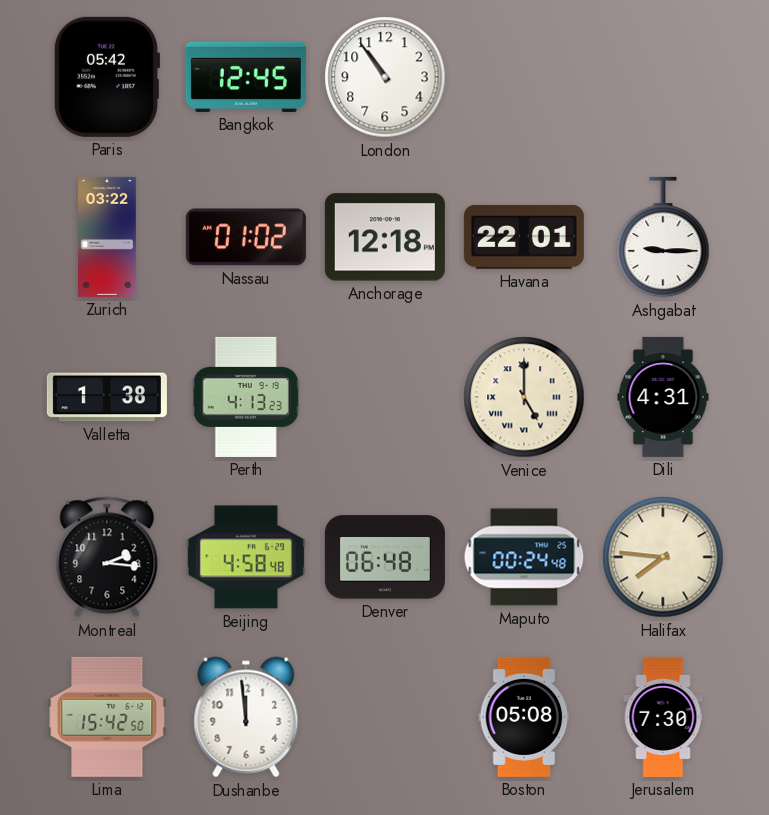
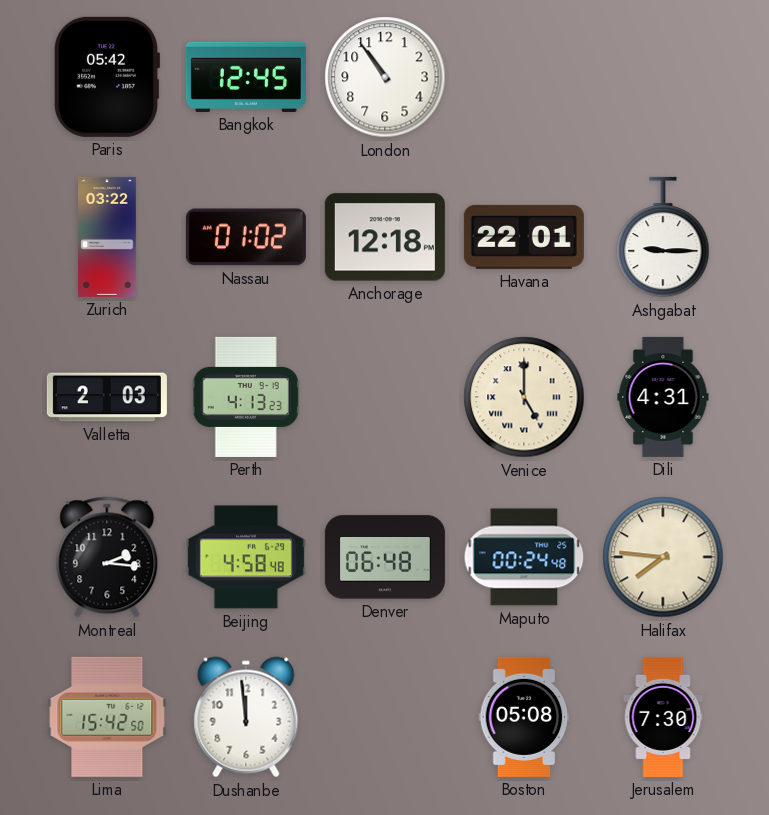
Valletta: 1:38 -> 2:03
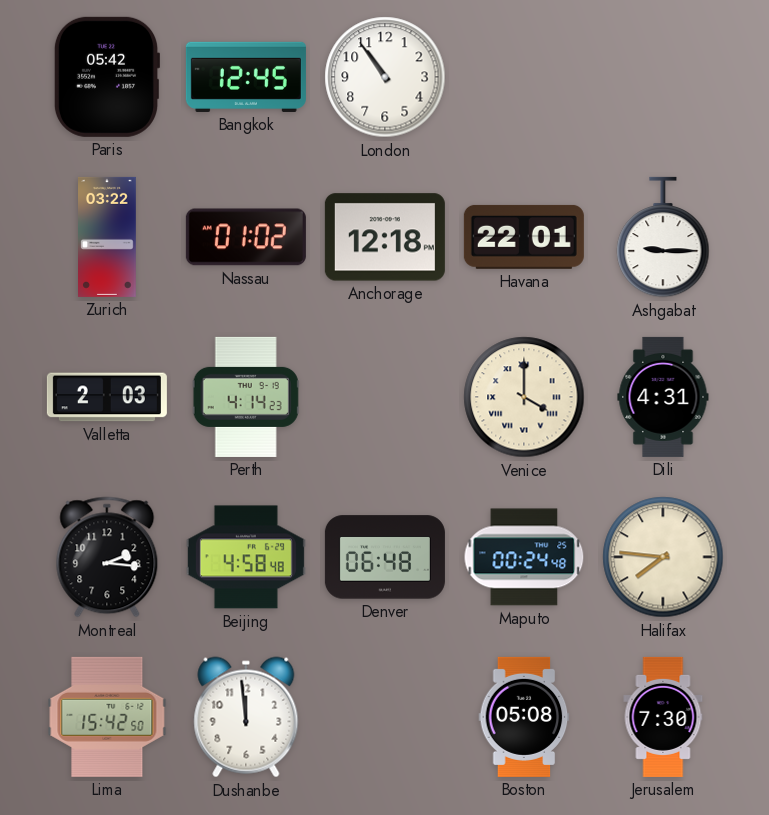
Perth: 4:13 -> 4:14
Venice: 5:00 -> 4:00
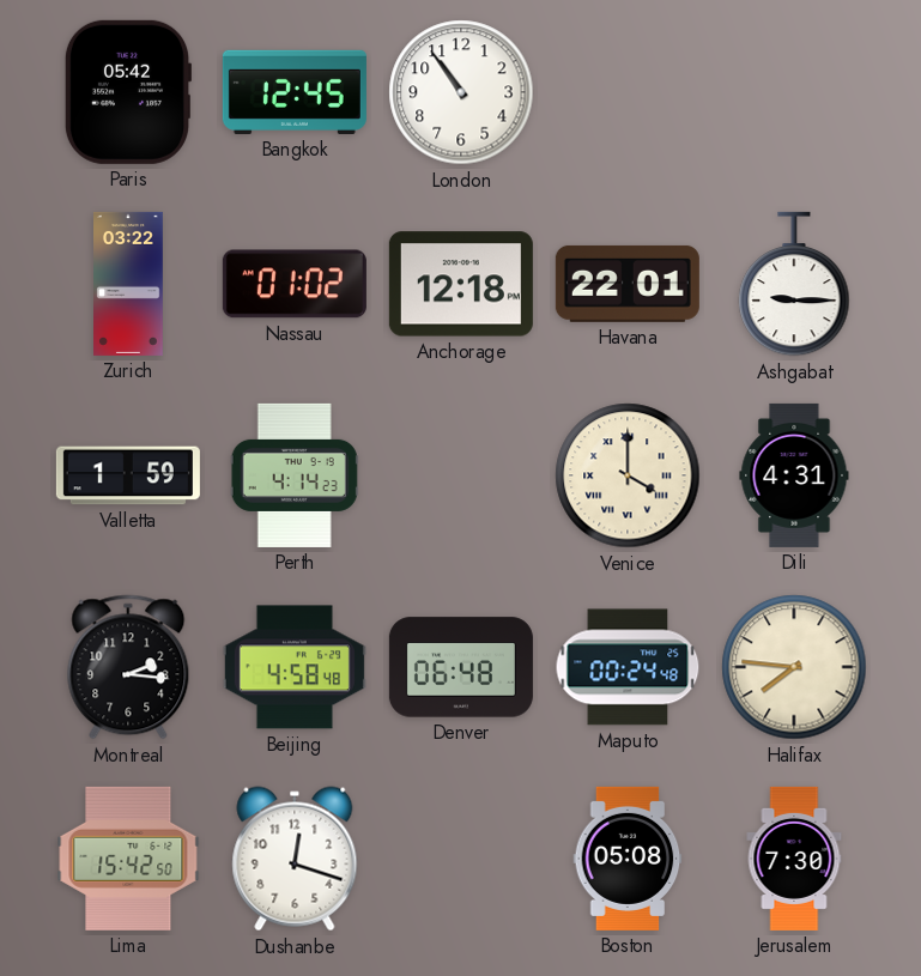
Valletta: 2:03 -> 1:59
Dushanbe: 11:59 -> 12:18
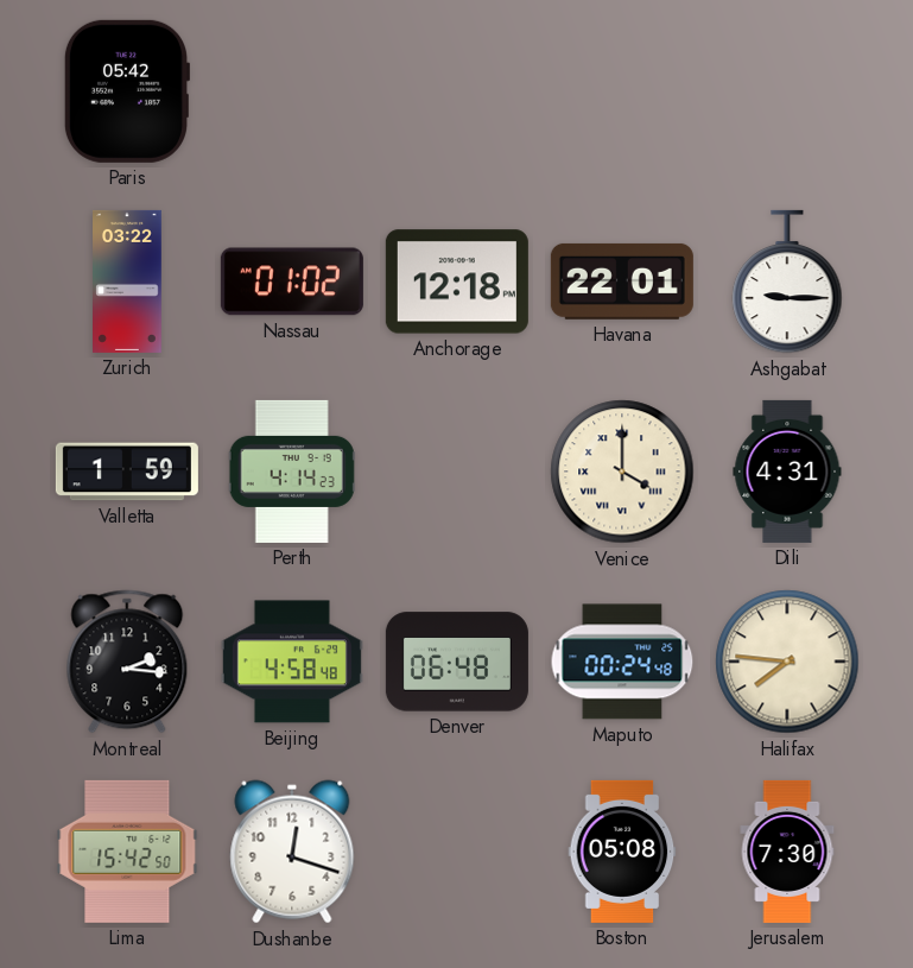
Bangkok: 12:45 -> none
London: 10:54 -> none
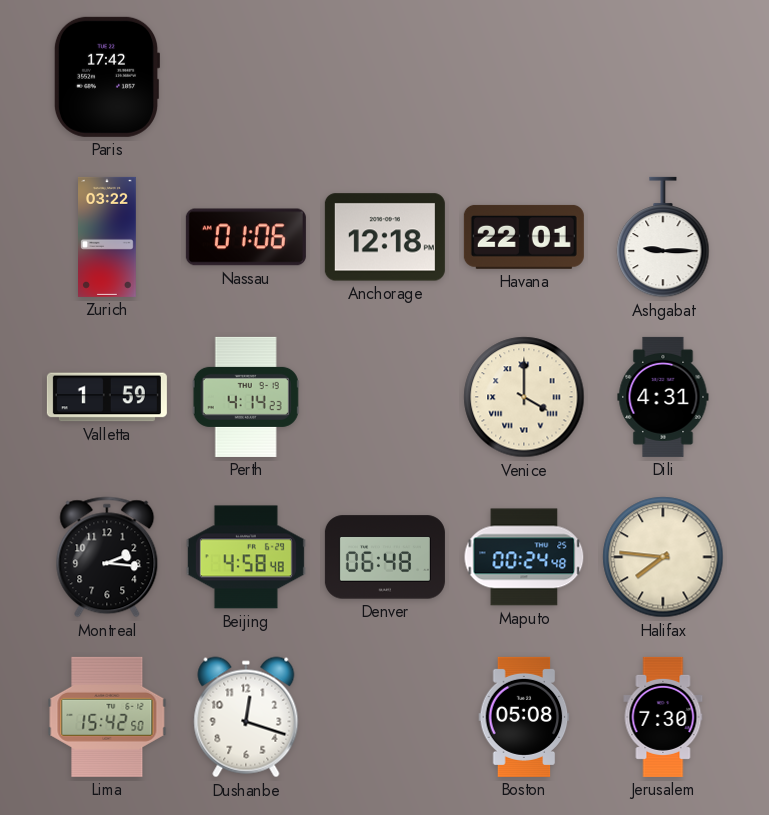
Paris: 05:42 -> 17:42
Nassau: 01:02 -> 01:06
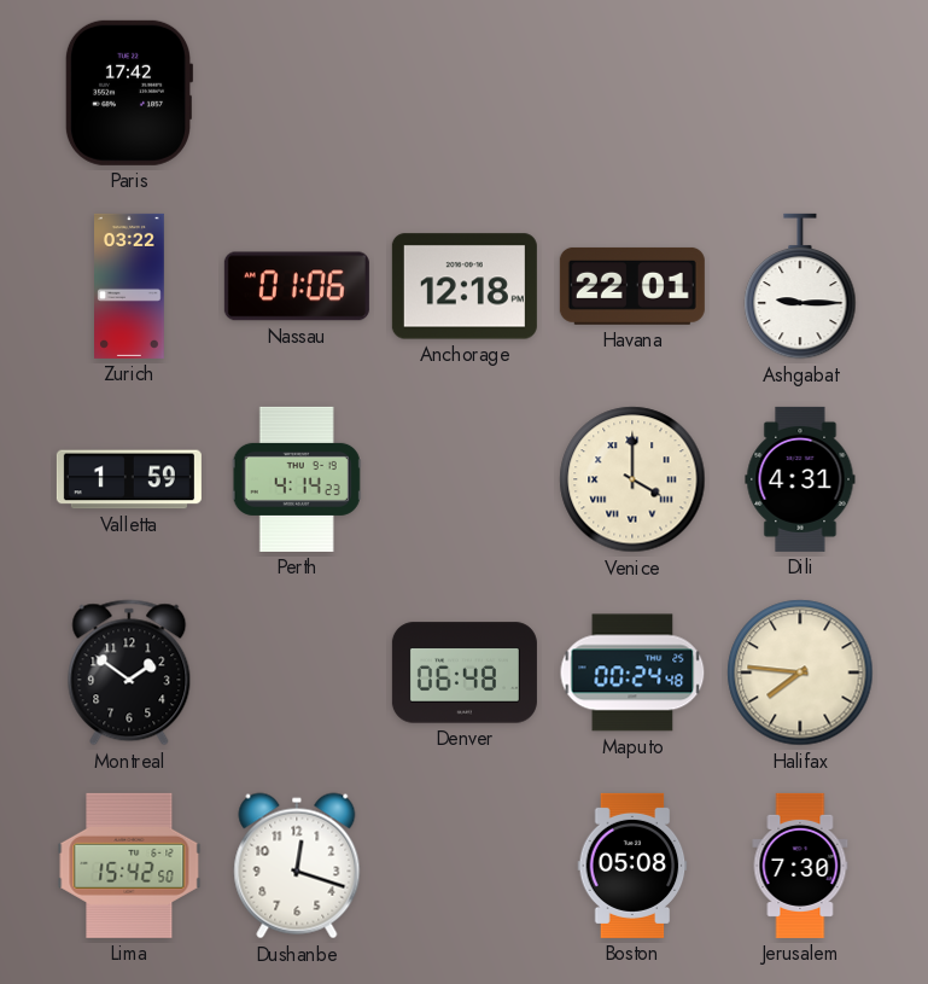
Montreal: 2:16 -> 1:51
Beijing: 4:58 -> none
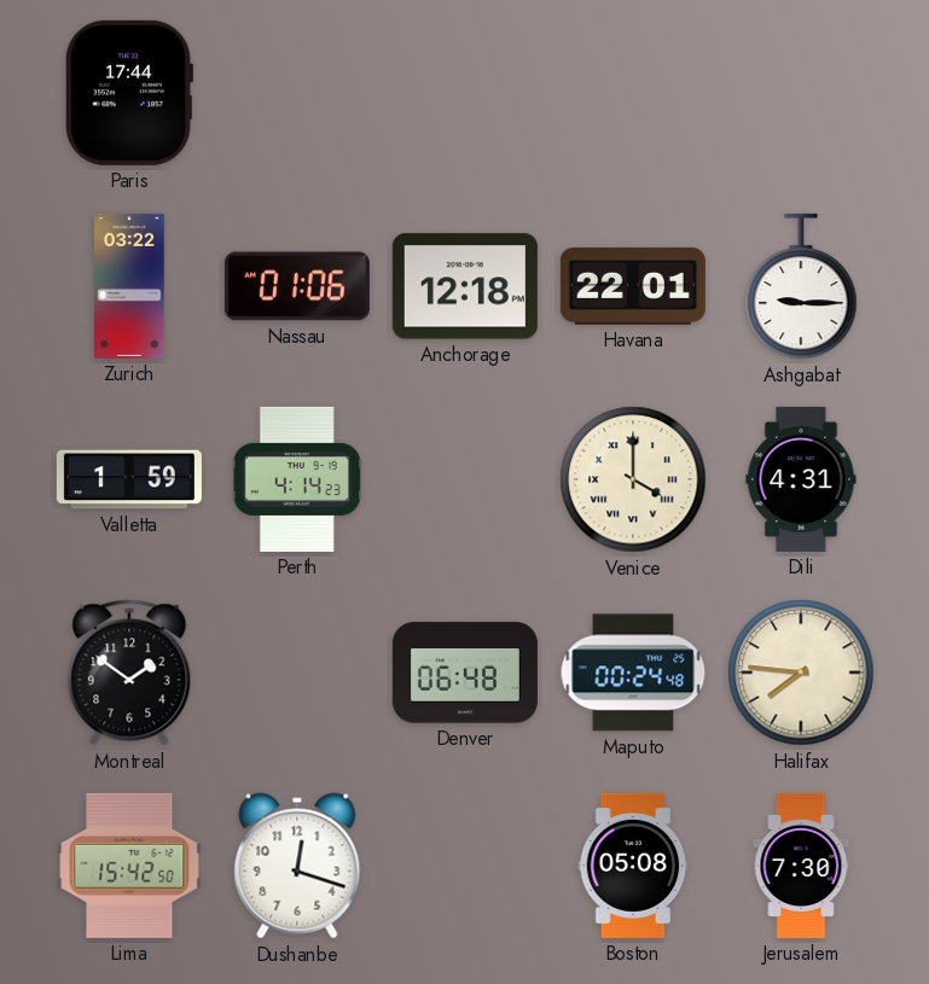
Paris: 17:42 -> 17:44
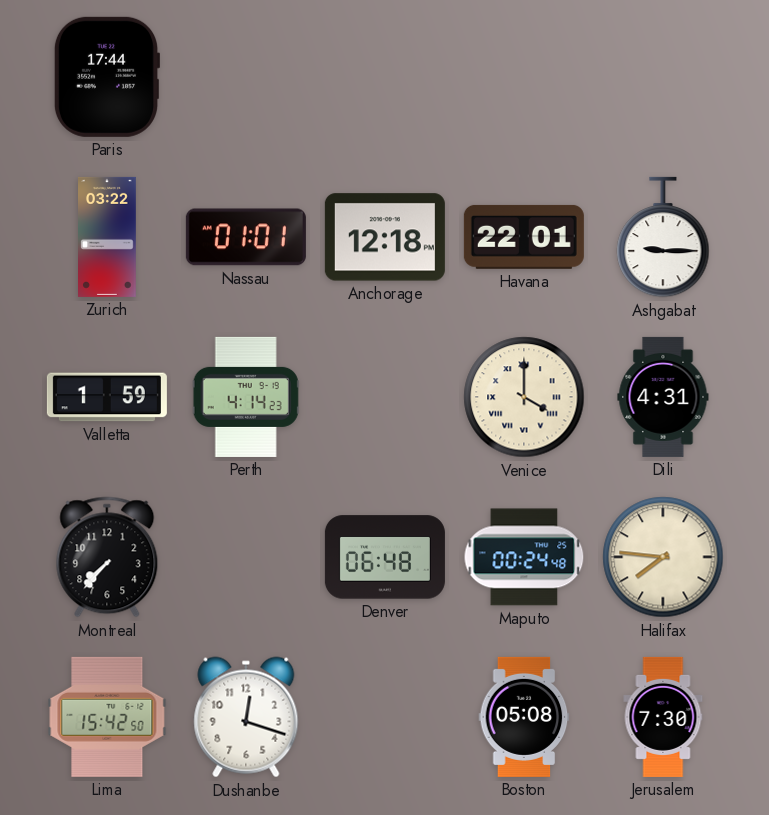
Nassau: 01:06 -> 01:01
Montreal: 1:51 -> 7:37
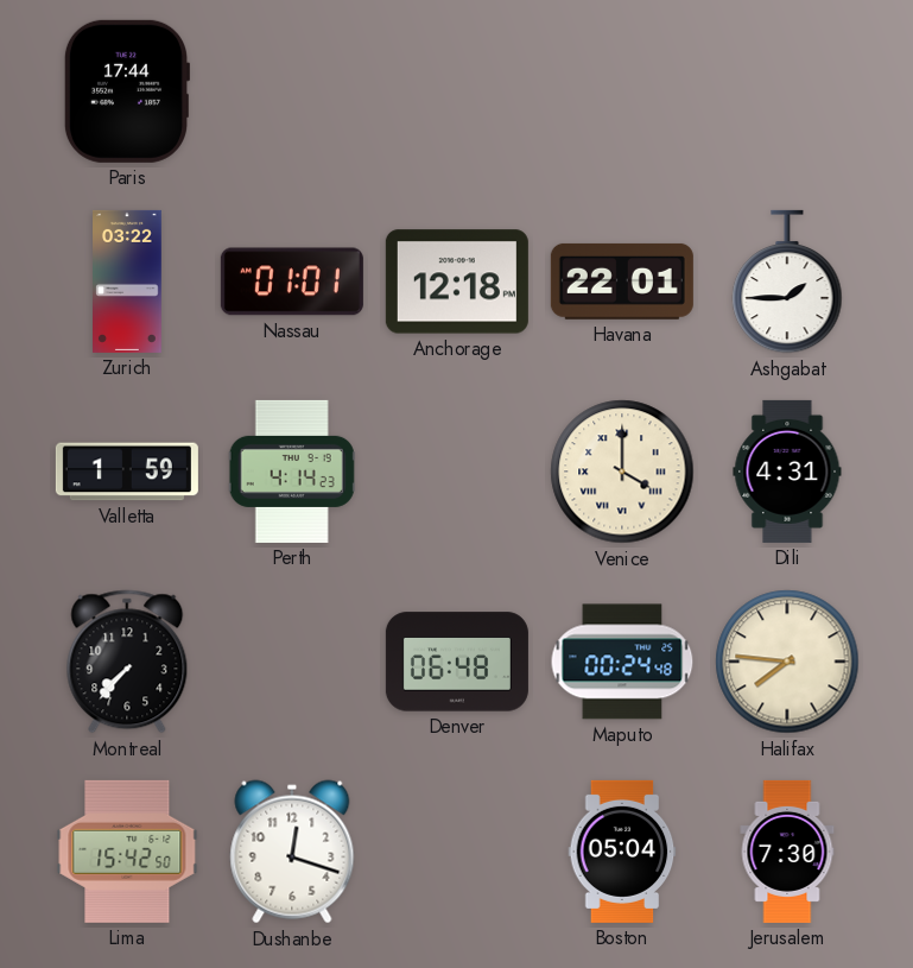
Ashgabat: 9:15 -> 1:45
Boston: 05:08 -> 05:04
